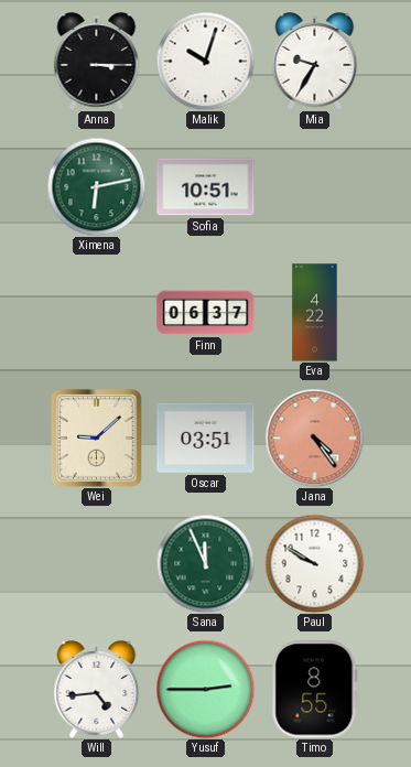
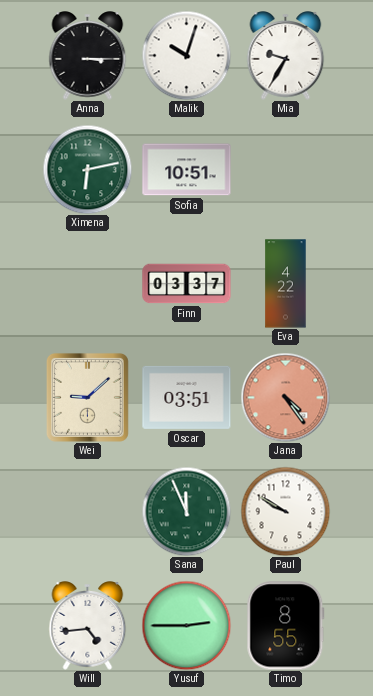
Finn: 06:37 -> 03:37
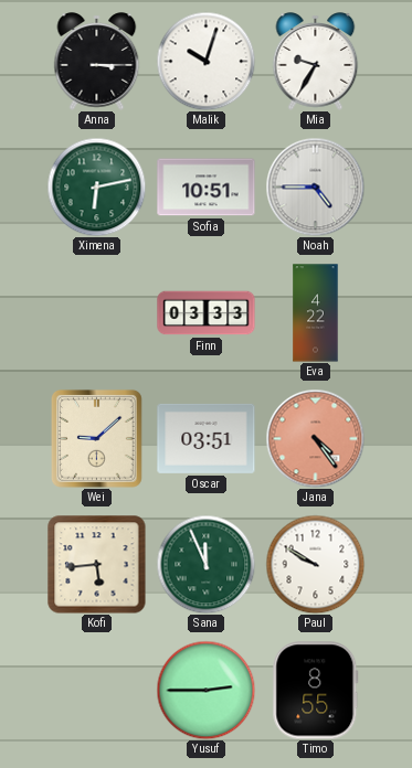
Noah: none -> 4:45
Finn: 03:37 -> 03:33
Kofi: none -> 5:44
Will: 4:44 -> none
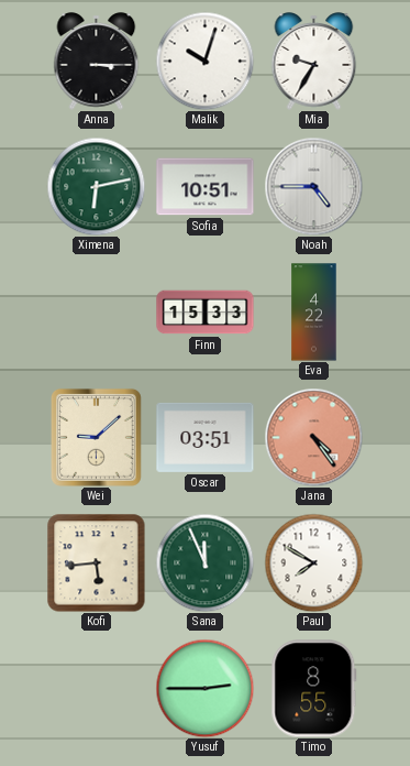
Finn: 03:33 -> 15:33
Paul: 9:50 -> 7:50
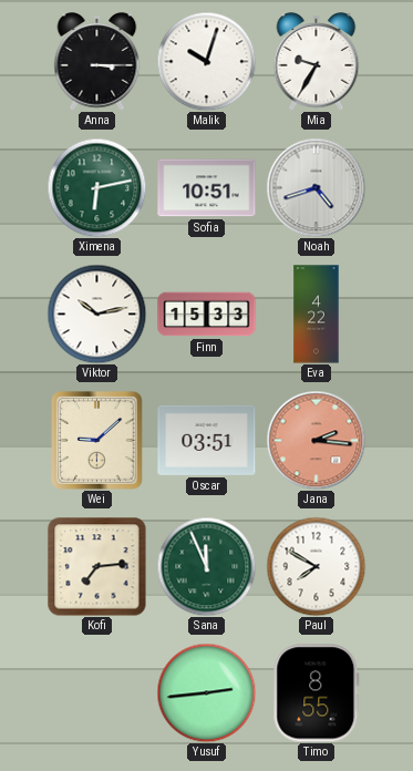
Noah: 4:45 -> 4:42
Viktor: none -> 10:13
Jana: 4:24 -> 2:16
Kofi: 5:44 -> 7:14
Yusuf: 2:45 -> 2:44
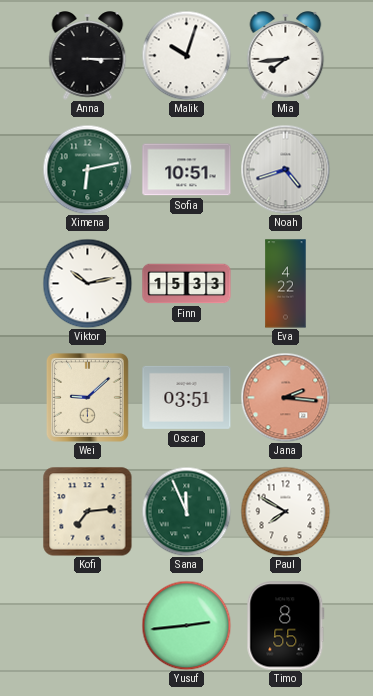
Mia: 9:35 -> 7:44
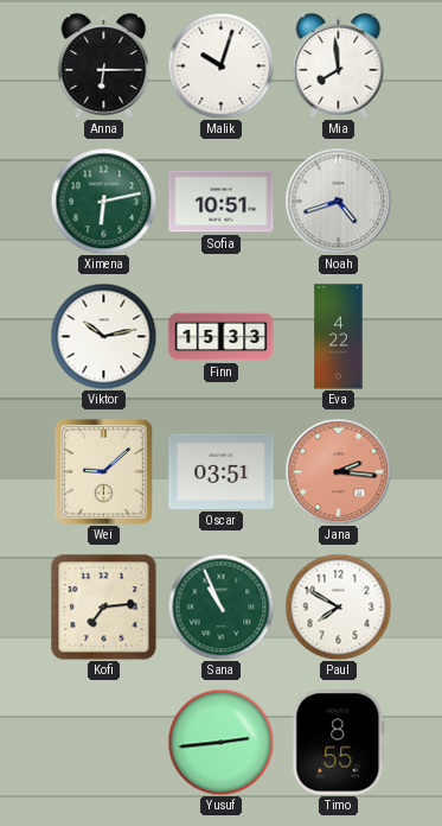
Anna: 3:15 -> 6:15
Mia: 7:44 -> 7:59
Sana: 11:56 -> 10:56
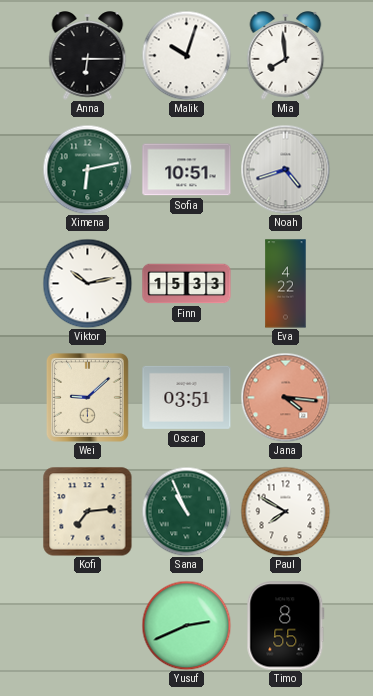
Jana: 2:16 -> 4:16
Yusuf: 2:44 -> 2:41
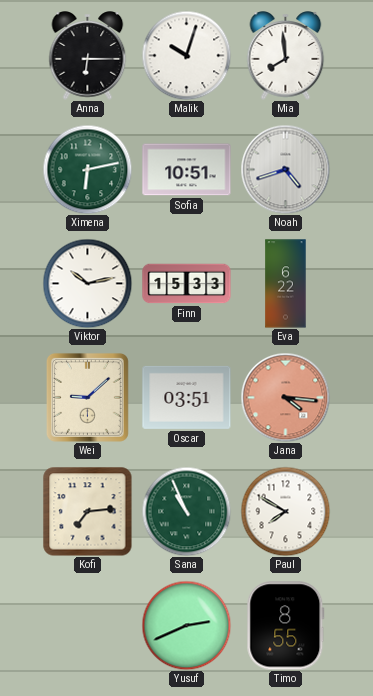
Eva: 4:22 -> 6:22
